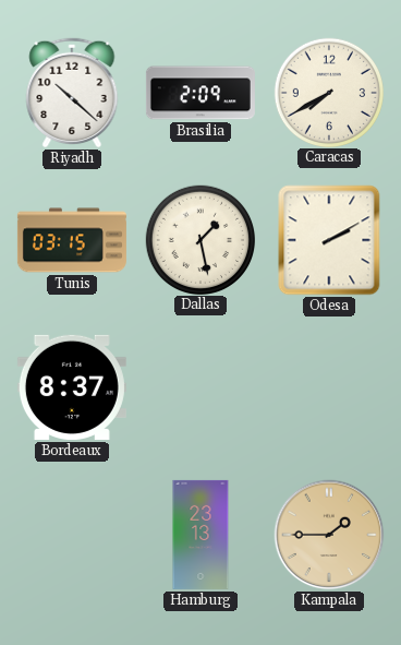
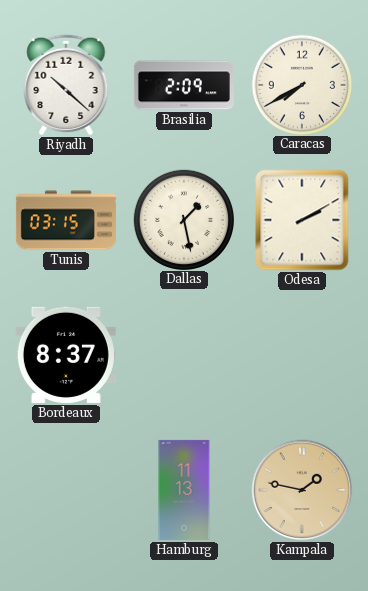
Hamburg: 23:13 -> 11:13
Kampala: 1:45 -> 1:47
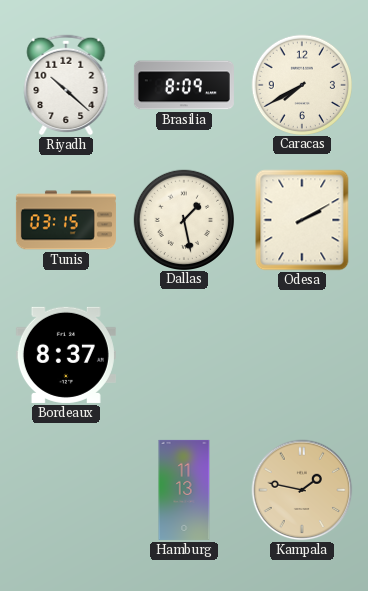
Brasilia: 2:09 -> 8:09
